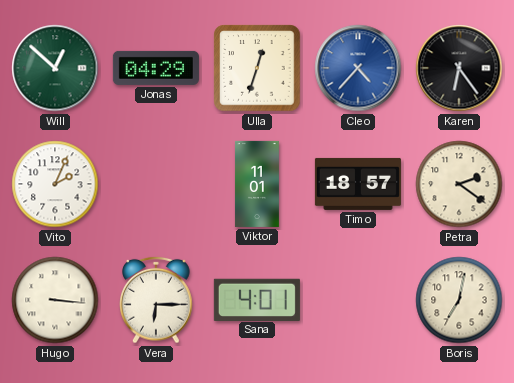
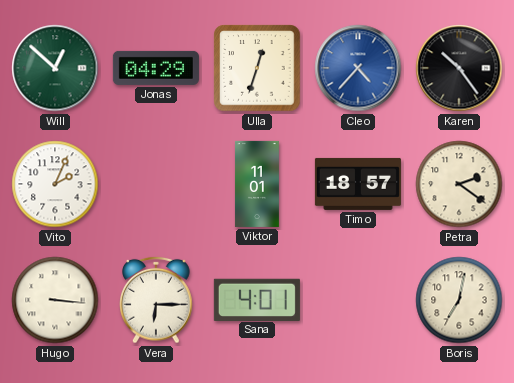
Karen: 6:24 -> 10:24
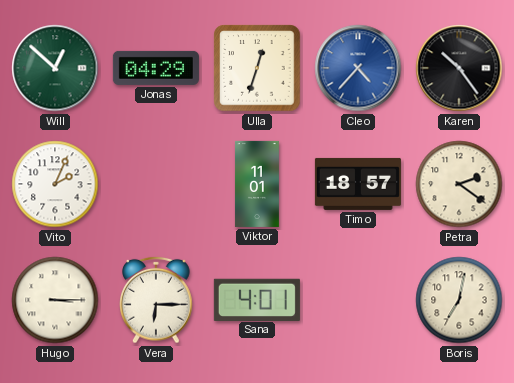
Hugo: 3:16 -> 3:15
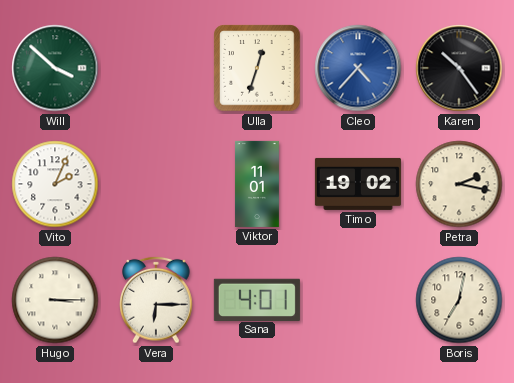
Will: 12:52 -> 3:52
Jonas: 04:29 -> none
Timo: 18:57 -> 19:02
Petra: 2:21 -> 2:17
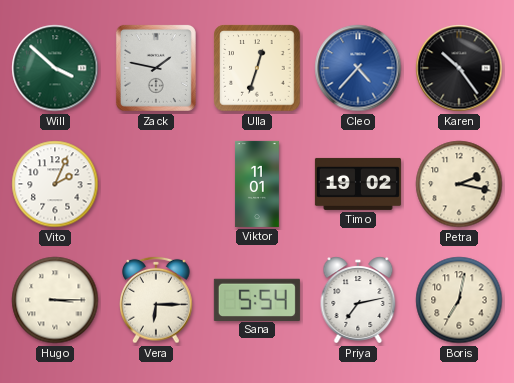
Zack: none -> 1:47
Sana: 4:01 -> 5:54
Priya: none -> 7:13
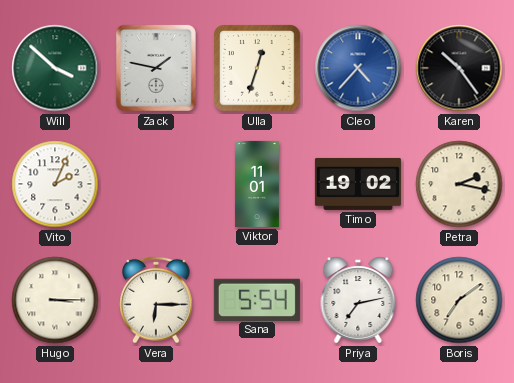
Boris: 7:02 -> 7:09
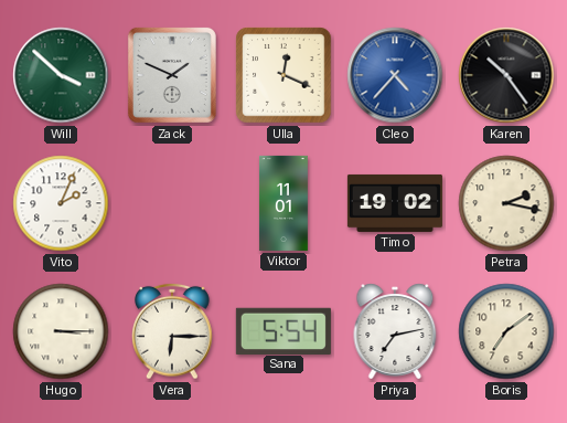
Zack: 1:47 -> 1:49
Ulla: 12:33 -> 12:19
